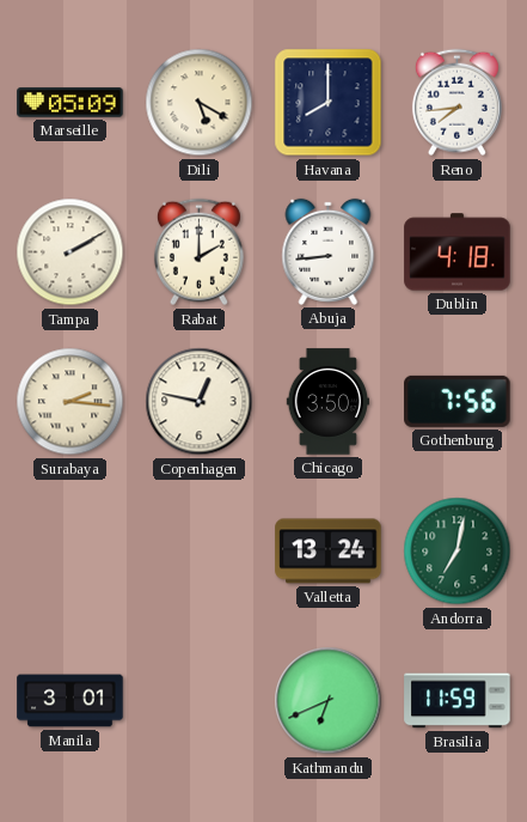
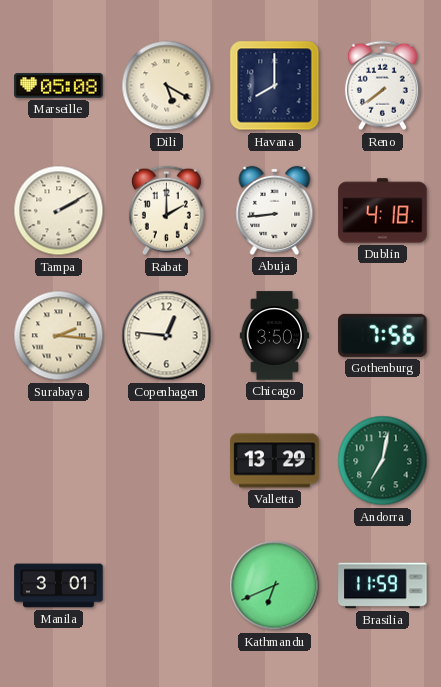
Marseille: 05:09 -> 05:08
Reno: 7:44 -> 7:39
Copenhagen: 12:47 -> 12:46
Valletta: 13:24 -> 13:29
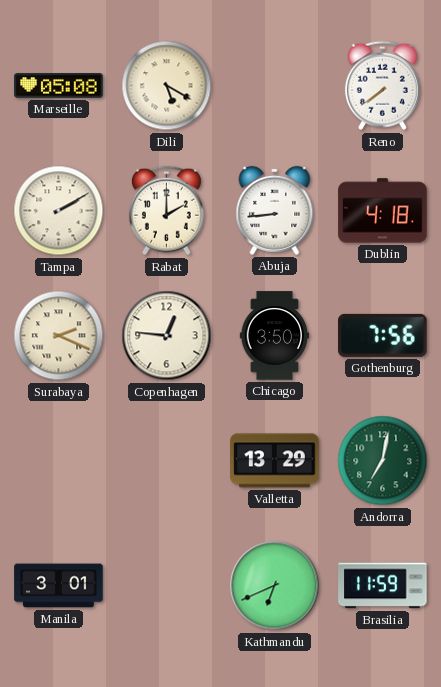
Havana: 8:00 -> none
Surabaya: 2:16 -> 2:19
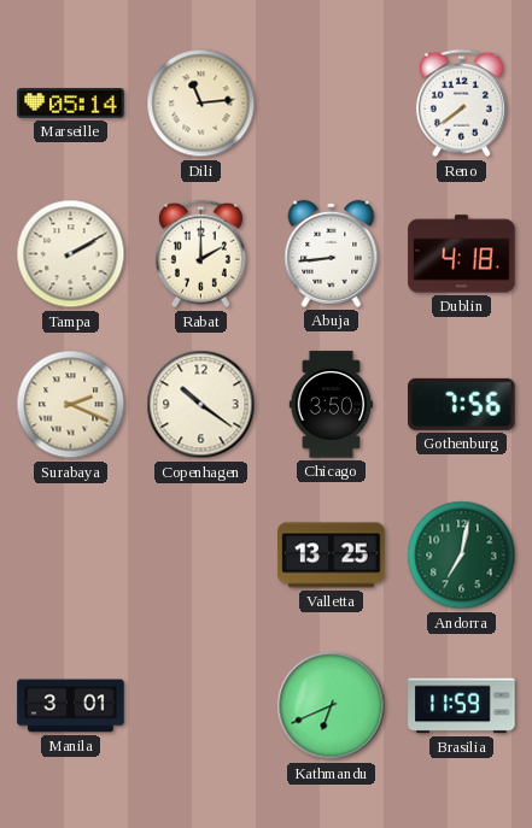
Marseille: 05:08 -> 05:14
Dili: 5:20 -> 11:14
Copenhagen: 12:46 -> 10:21
Valletta: 13:29 -> 13:25
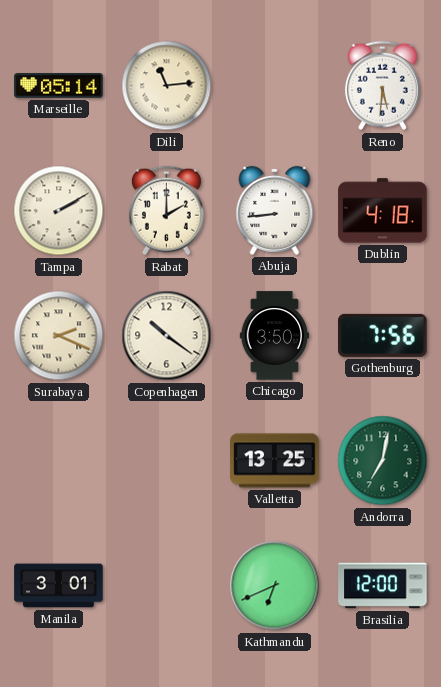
Reno: 7:39 -> 5:31
Brasilia: 11:59 -> 12:00
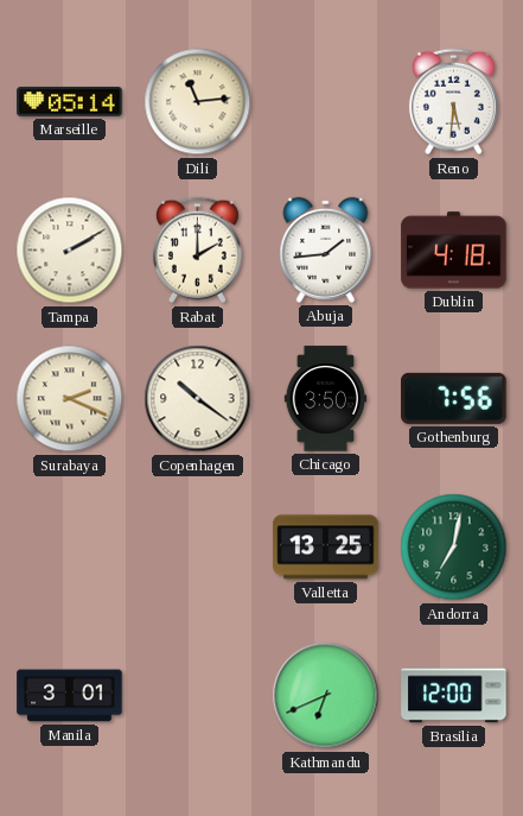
Abuja: 8:44 -> 1:44
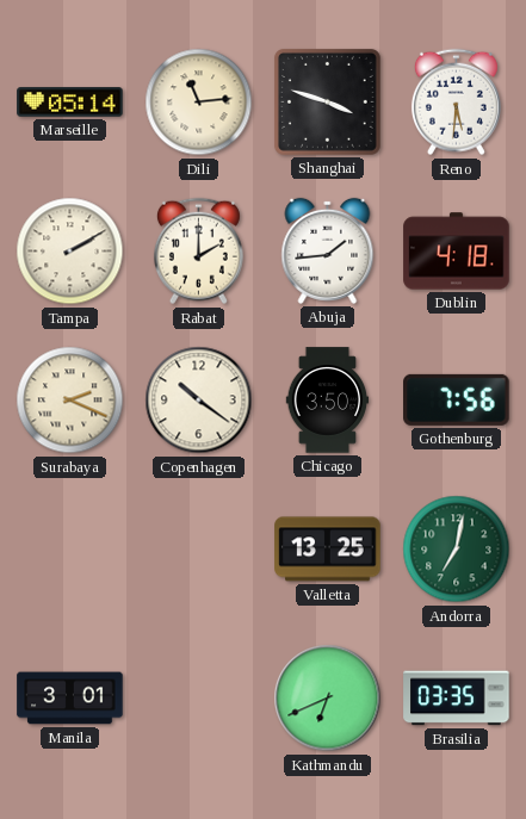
Shanghai: none -> 3:48
Brasilia: 12:00 -> 03:35
